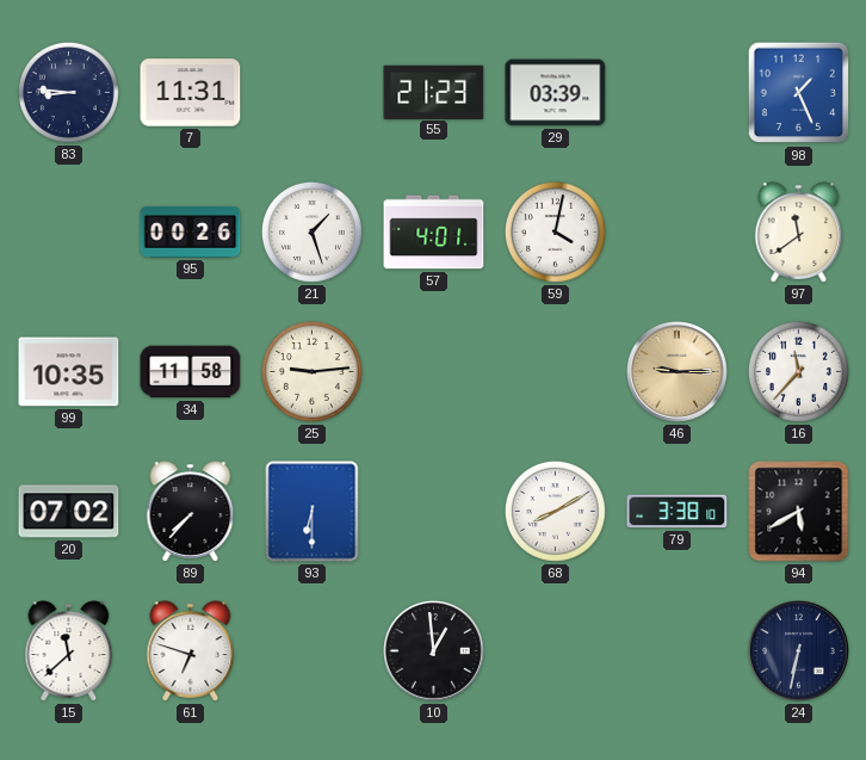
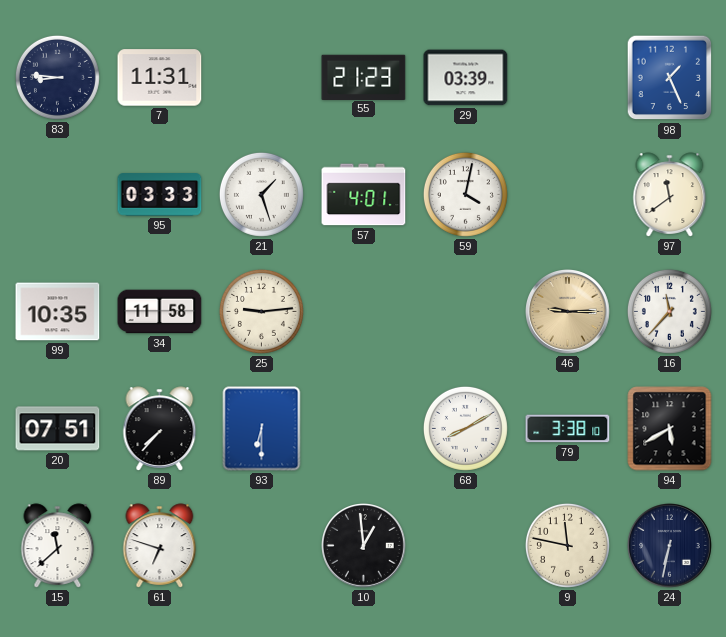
95: 00:26 -> 03:33
20: 07:02 -> 07:51
9: none -> 11:47
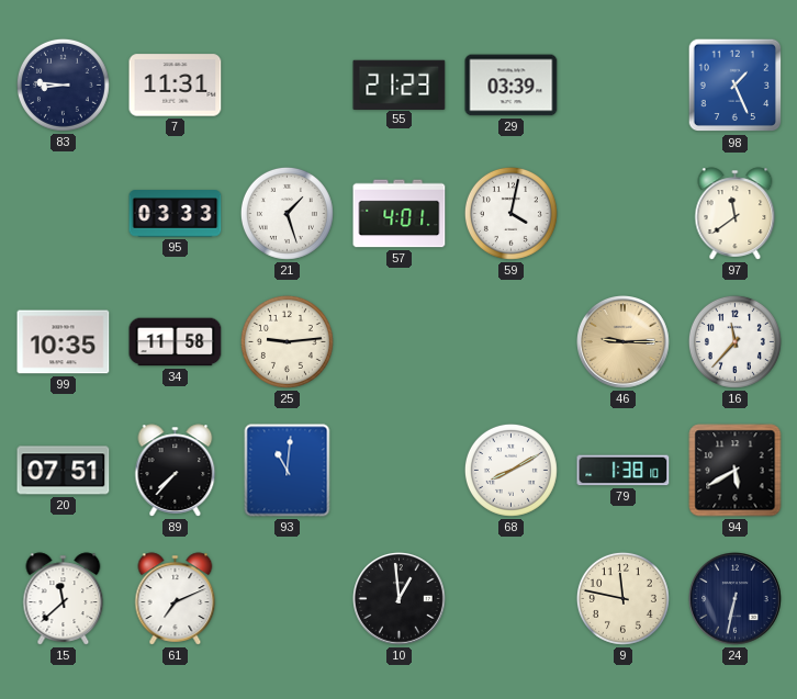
93: 6:30 -> 11:01
79: 3:38 -> 1:38
61: 6:48 -> 7:11
